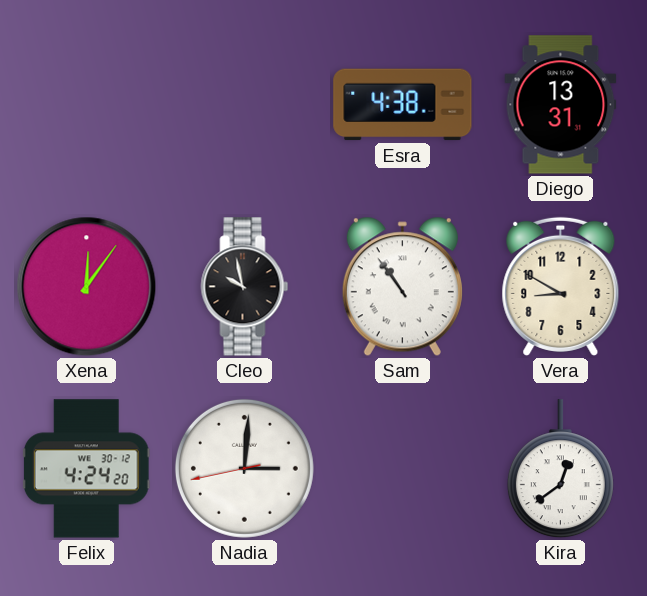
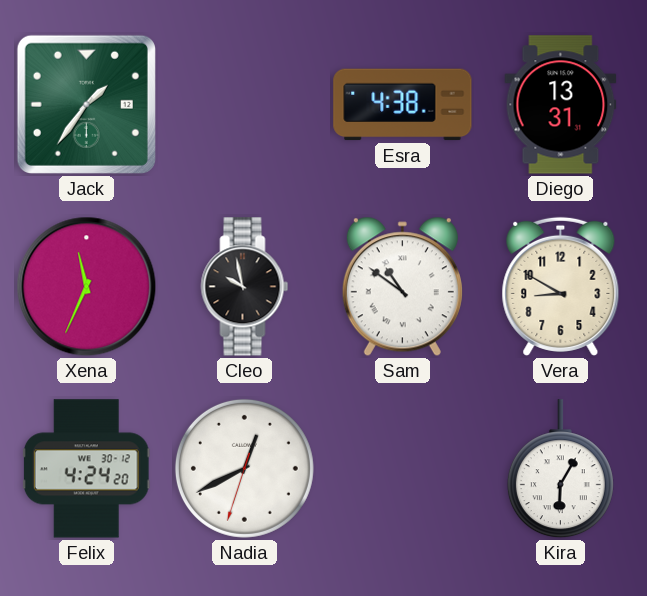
Jack: none -> 1:36
Xena: 12:06 -> 11:34
Sam: 10:54 -> 10:51
Nadia: 3:00 -> 12:40
Kira: 12:39 -> 6:05
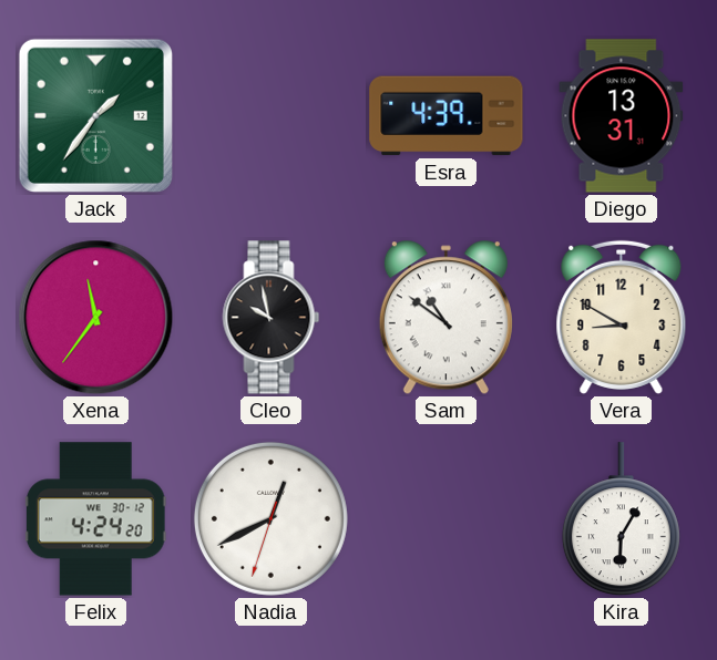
Esra: 4:38 -> 4:39
Xena: 11:34 -> 11:36
